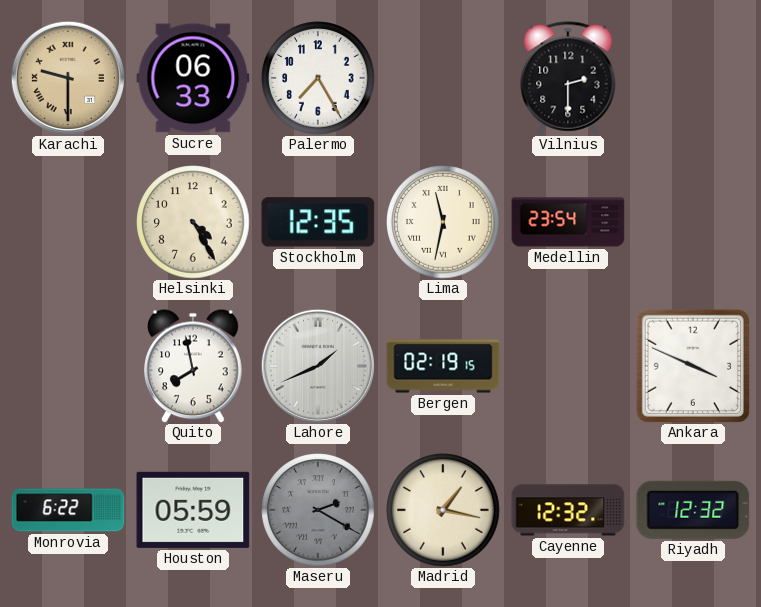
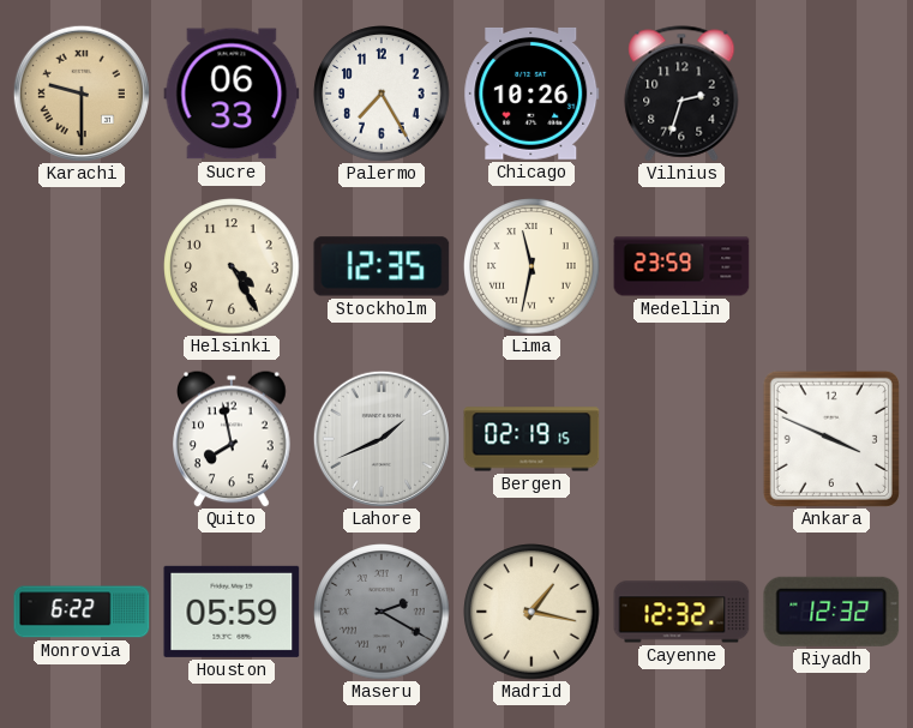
Chicago: none -> 10:26
Vilnius: 2:30 -> 2:33
Medellin: 23:54 -> 23:59
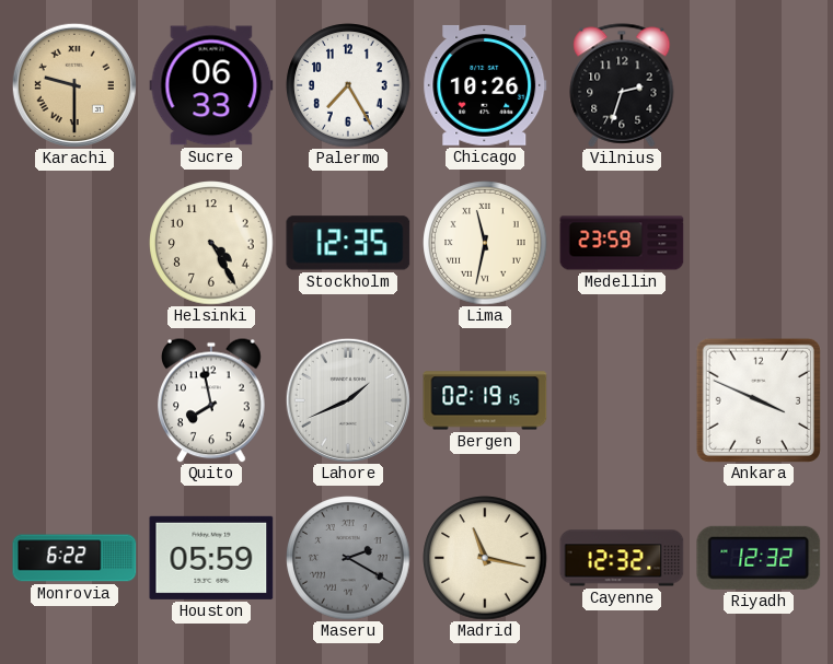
Madrid: 1:17 -> 11:17
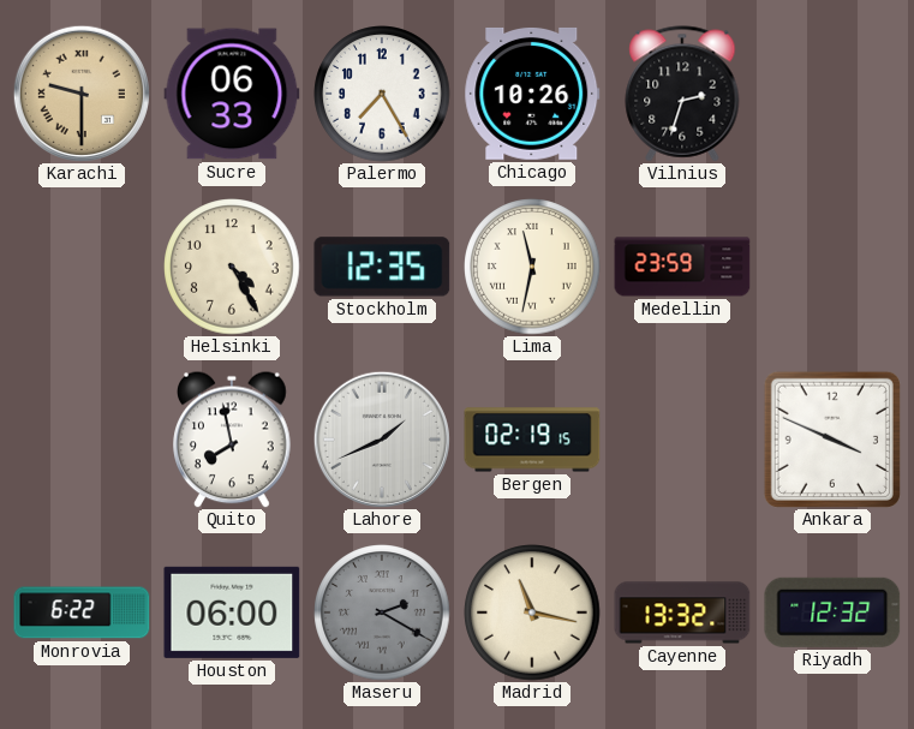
Houston: 05:59 -> 06:00
Cayenne: 12:32 -> 13:32
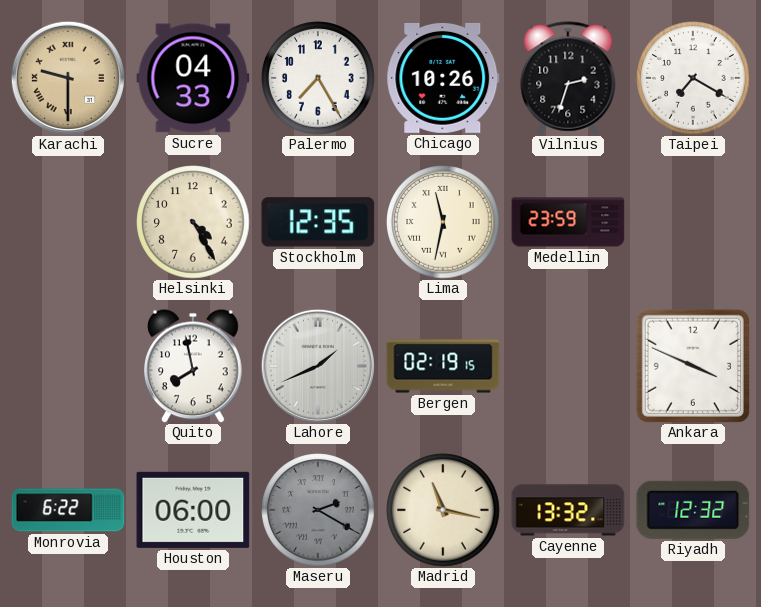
Sucre: 06:33 -> 04:33
Taipei: none -> 7:20
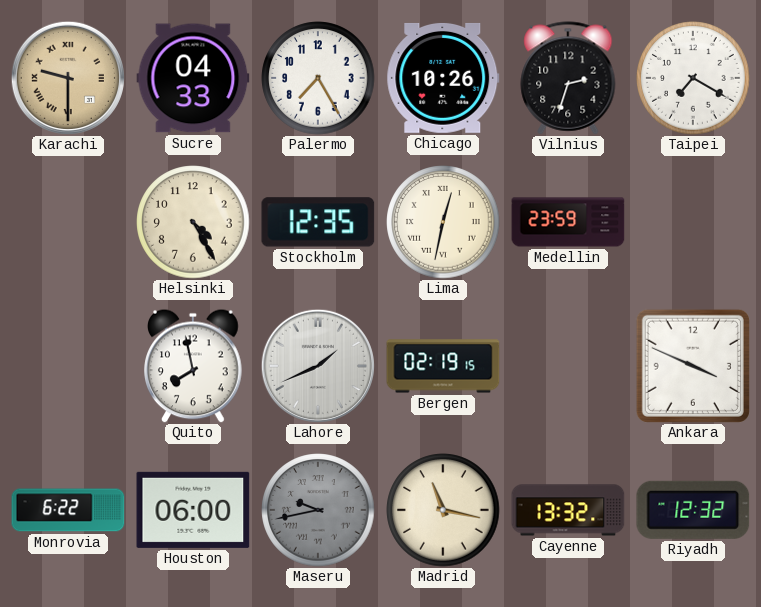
Lima: 11:32 -> 12:32
Maseru: 2:20 -> 9:43
